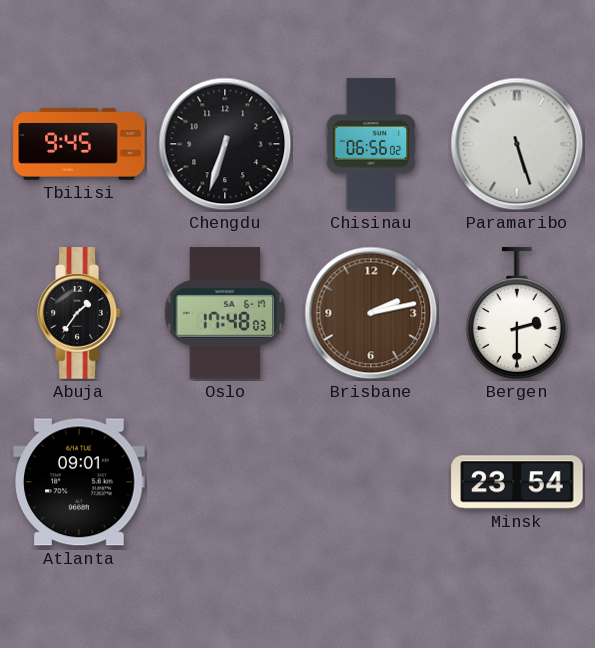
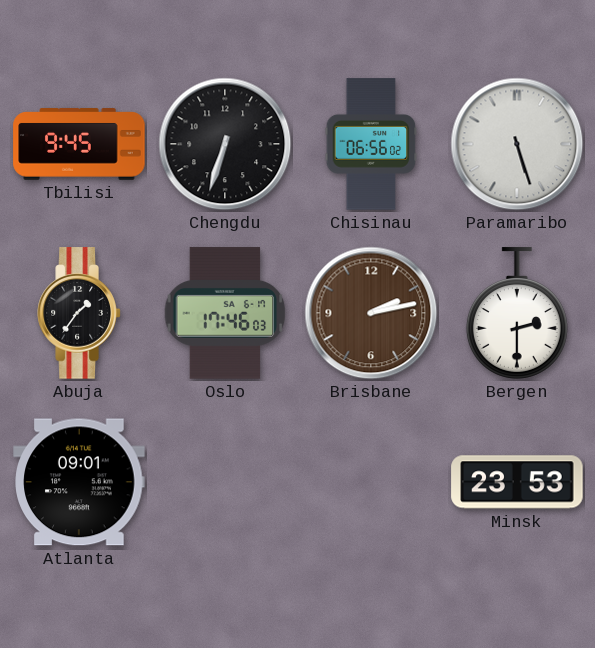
Oslo: 17:48 -> 17:46
Minsk: 23:54 -> 23:53
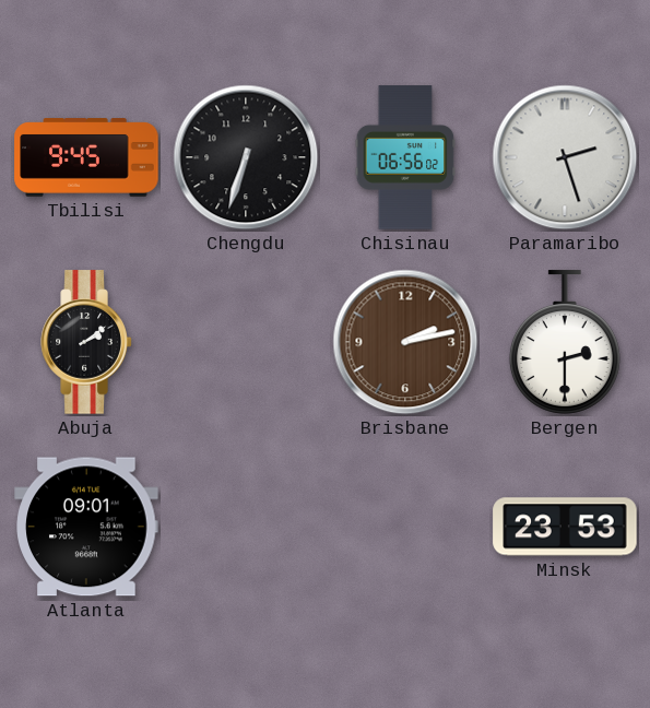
Paramaribo: 5:27 -> 2:27
Abuja: 1:36 -> 2:09
Oslo: 17:46 -> none
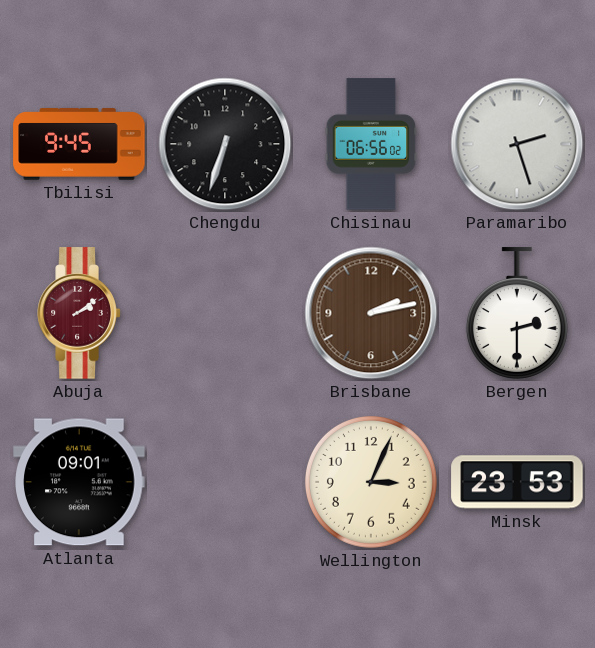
Abuja dial: black -> burgundy
Wellington: none -> 3:04
